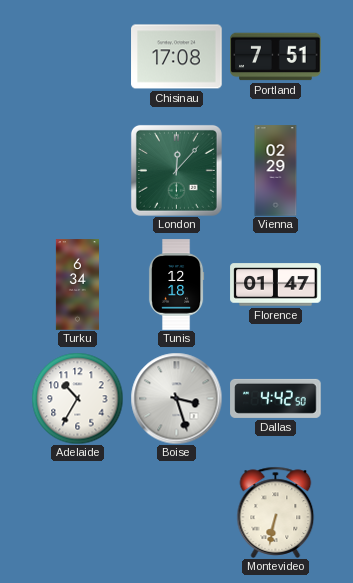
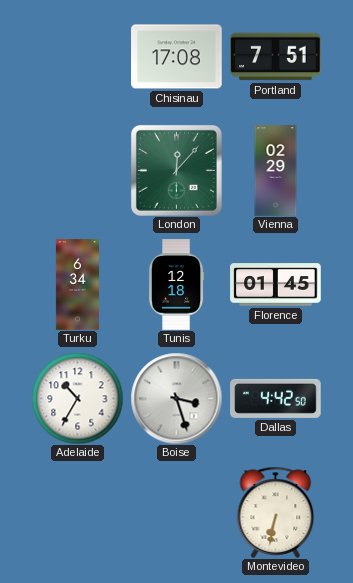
Florence: 01:47 -> 01:45
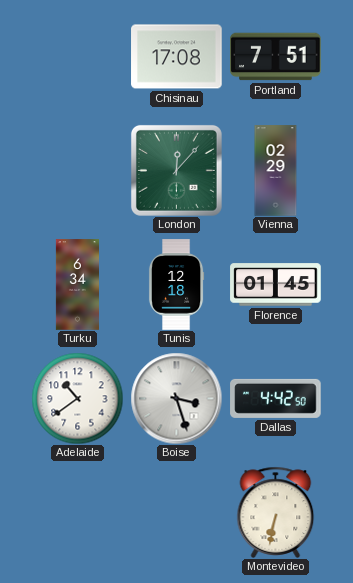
Adelaide: 10:35 -> 10:39
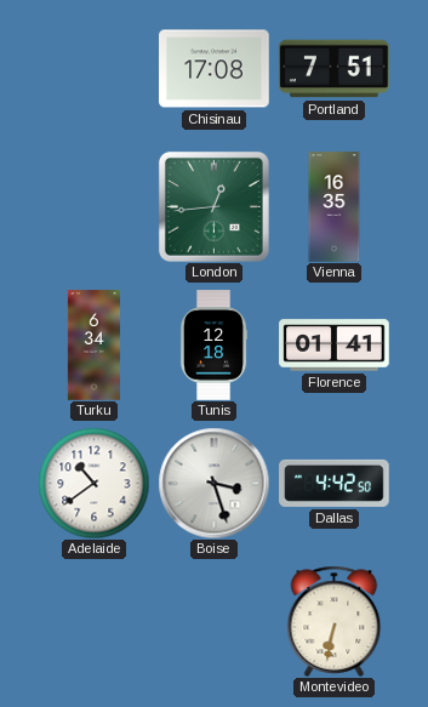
London: 12:07 -> 12:44
Vienna: 02:29 -> 16:35
Florence: 01:45 -> 01:41
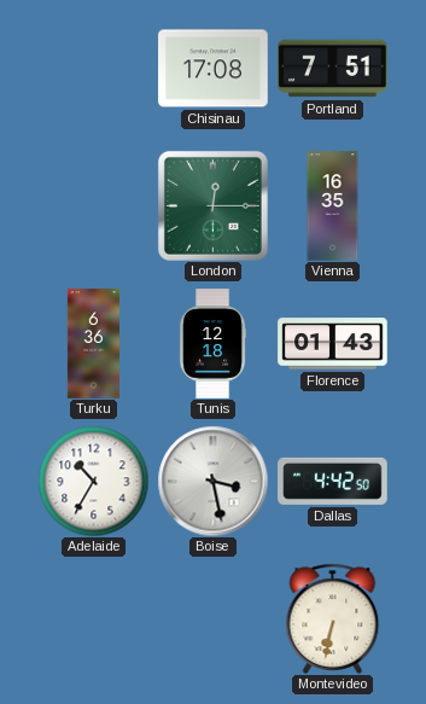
London: 12:44 -> 12:15
Turku: 6:34 -> 6:36
Florence: 01:41 -> 01:43
Adelaide: 10:39 -> 10:35
Boise: 3:27 -> 3:28
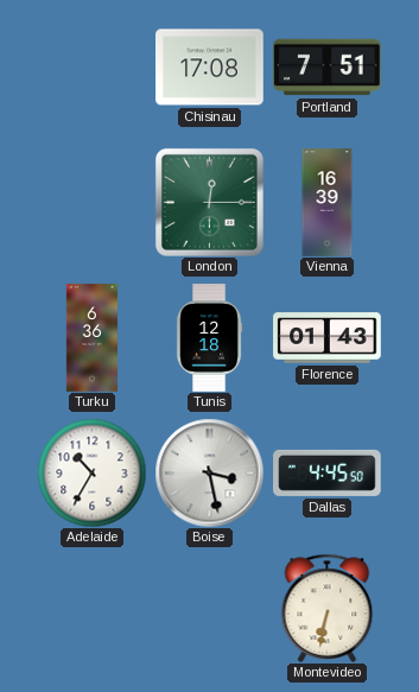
Vienna: 16:35 -> 16:39
Dallas: 4:42 -> 4:45
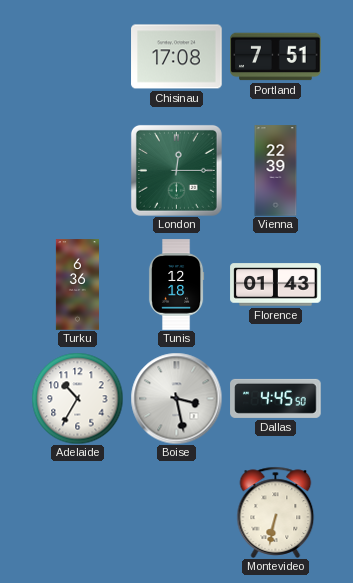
Vienna: 16:39 -> 22:39
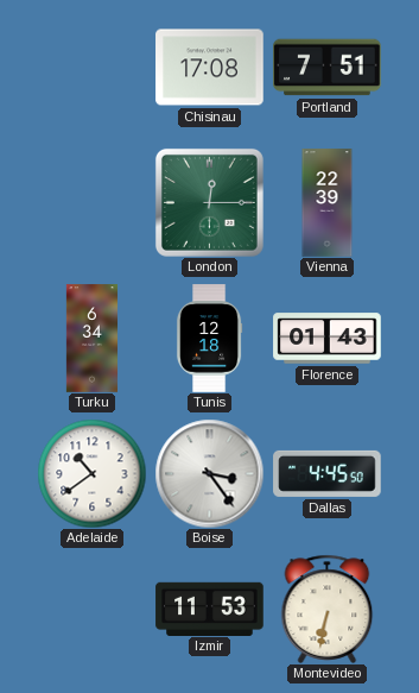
Turku: 6:36 -> 6:34
Adelaide: 10:35 -> 10:39
Boise: 3:28 -> 3:24
Izmir: none -> 11:53
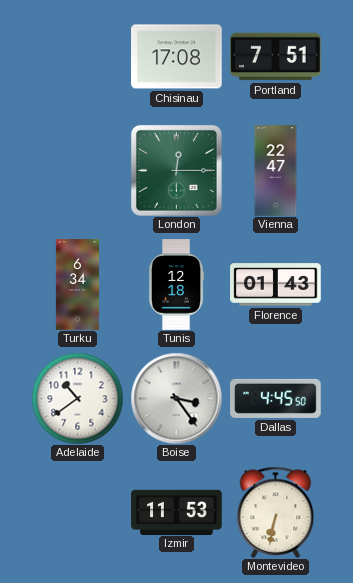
Vienna: 22:39 -> 22:47
